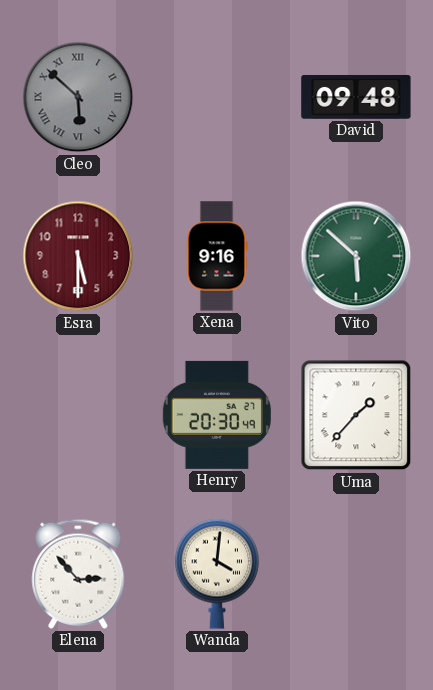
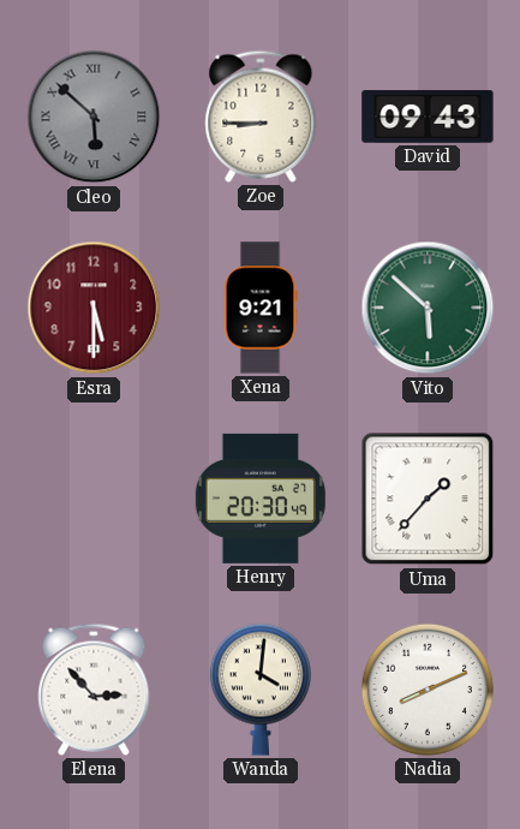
Zoe: none -> 8:45
David: 09:48 -> 09:43
Xena: 9:16 -> 9:21
Nadia: none -> 8:11
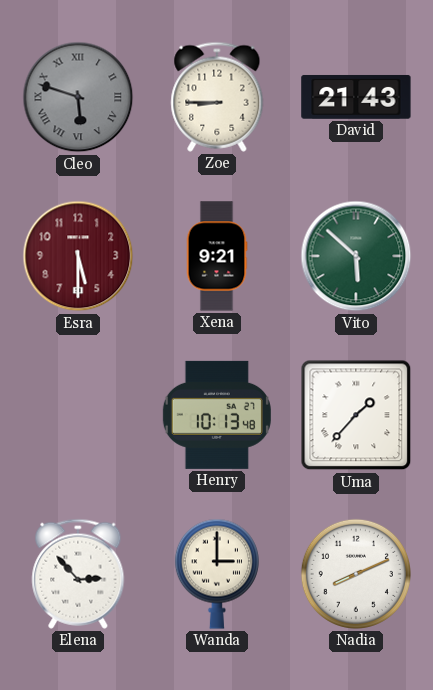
Cleo: 5:52 -> 5:48
David: 09:43 -> 21:43
Henry: 20:30 -> 10:13
Wanda: 4:01 -> 3:00
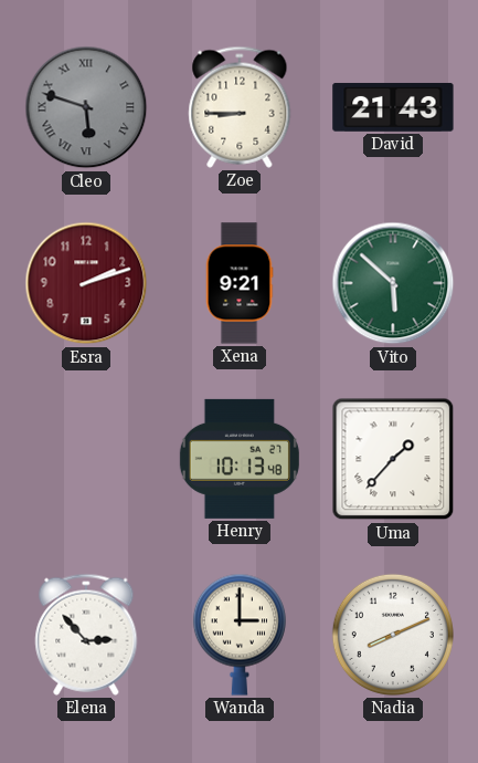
Esra: 5:30 -> 2:12
